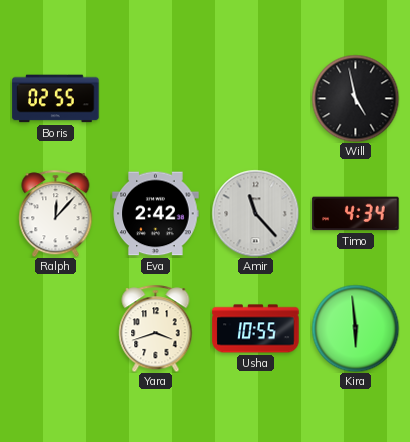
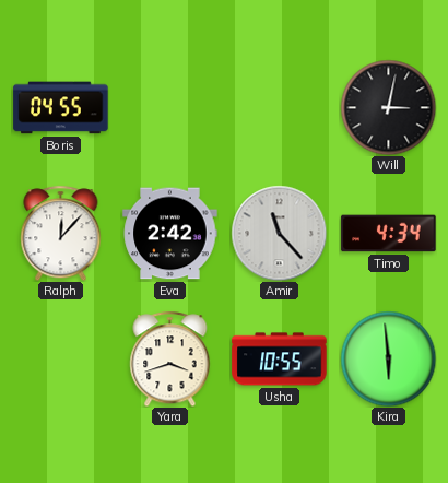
Boris: 02:55 -> 04:55
Will: 4:58 -> 3:02
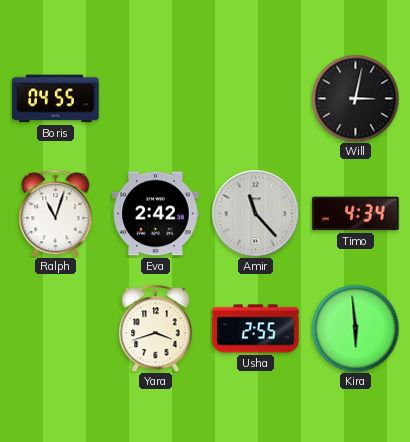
Ralph: 12:07 -> 11:03
Usha: 10:55 -> 2:55
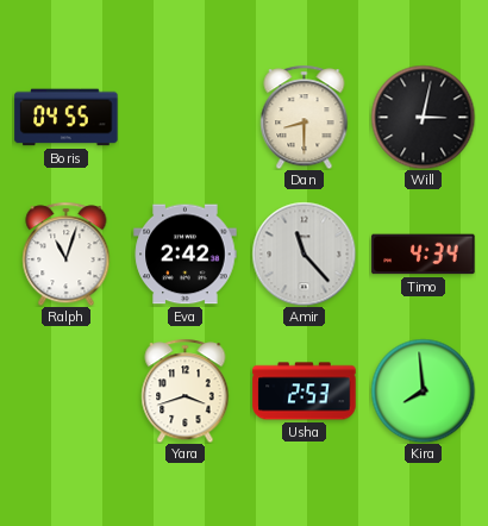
Dan: none -> 8:30
Usha: 2:55 -> 2:53
Kira: 5:59 -> 7:59
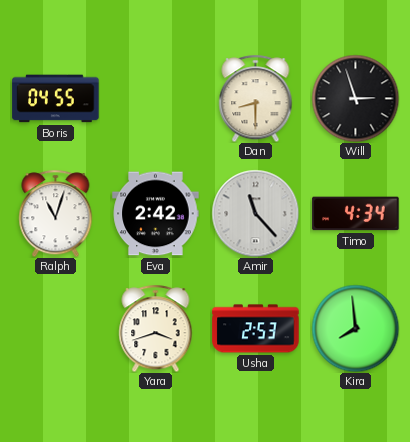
Will: 3:02 -> 2:57
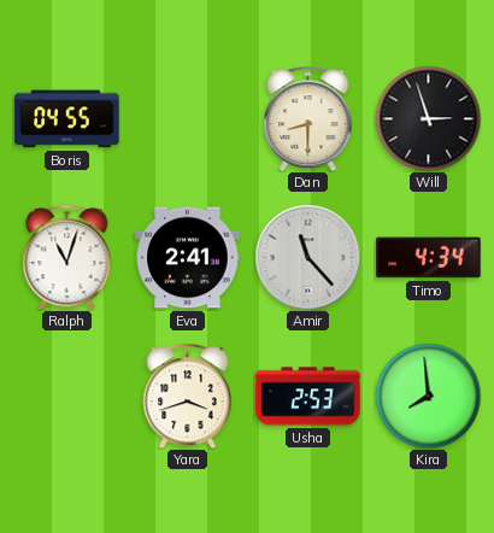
Eva: 2:42 -> 2:41
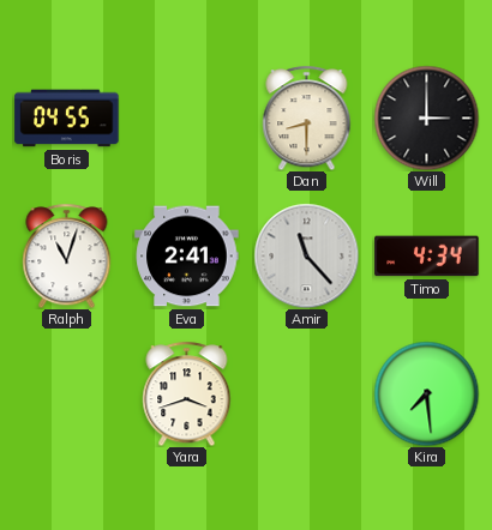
Will: 2:57 -> 3:00
Usha: 2:53 -> none
Kira: 7:59 -> 7:29
